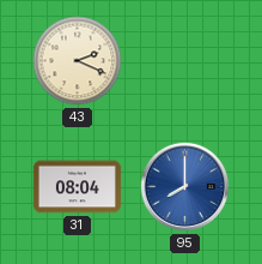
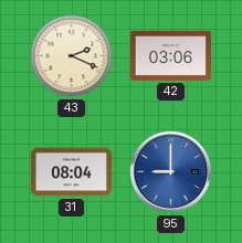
42: none -> 03:06
95: 8:00 -> 9:00
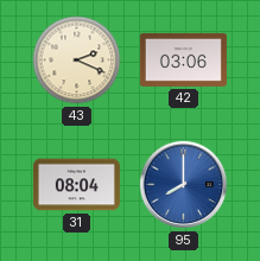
95: 9:00 -> 8:00
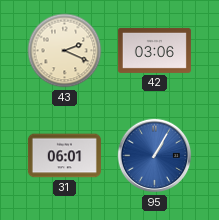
31: 08:04 -> 06:01
95: 8:00 -> 1:05
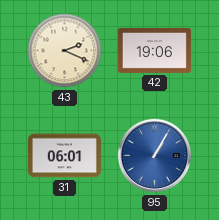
42: 03:06 -> 19:06
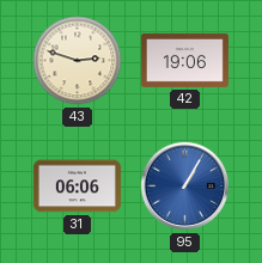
43: 2:19 -> 2:48
31: 06:01 -> 06:06
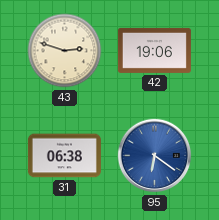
31: 06:06 -> 06:38
95: 1:05 -> 6:21
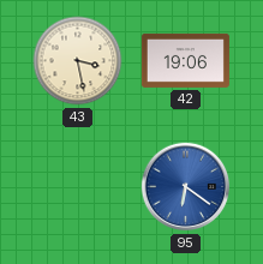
43: 2:48 -> 3:28
31: 06:38 -> none
